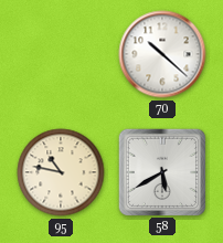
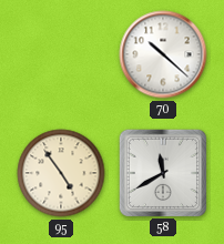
95: 10:47 -> 4:54
58: 5:40 -> 11:40
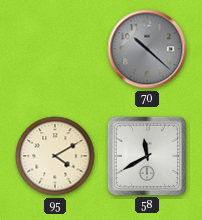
70 dial: white -> grey
95: 4:54 -> 4:10
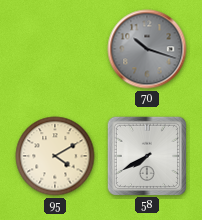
70: 10:22 -> 10:18
58: 11:40 -> 7:40
